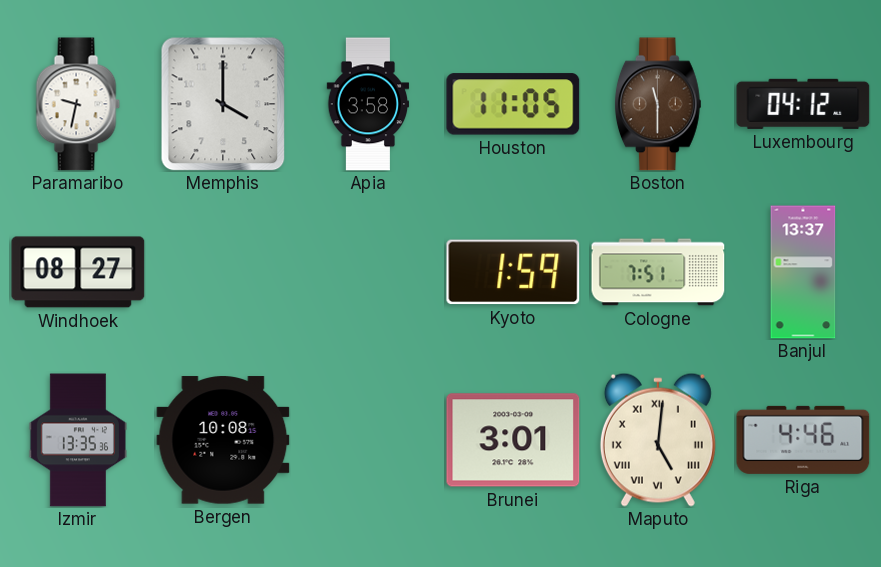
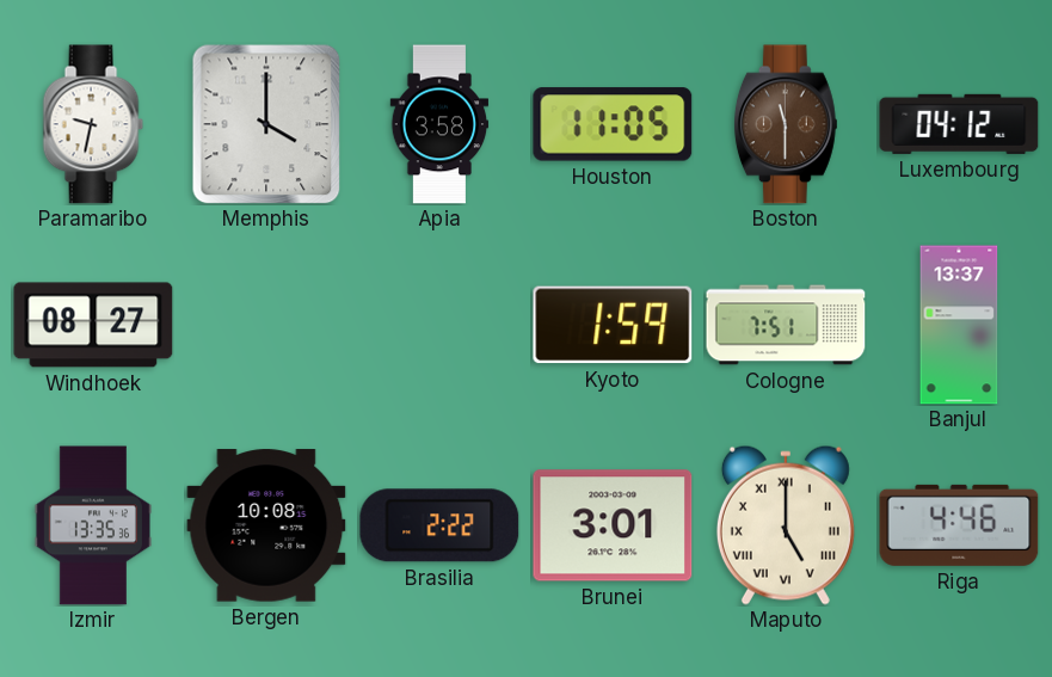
Brasilia: none -> 2:22
Maputo: 5:01 -> 5:00
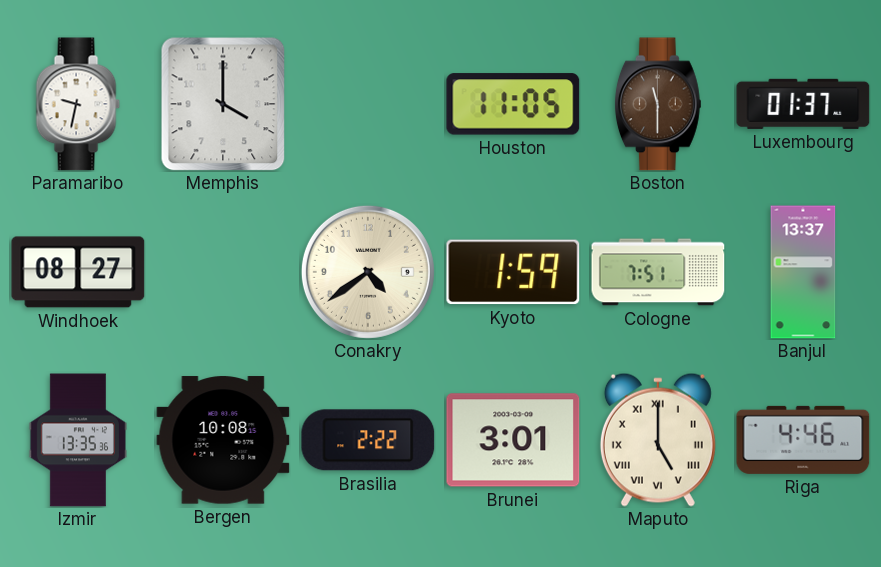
Apia: 3:58 -> none
Luxembourg: 04:12 -> 01:37
Conakry: none -> 4:39
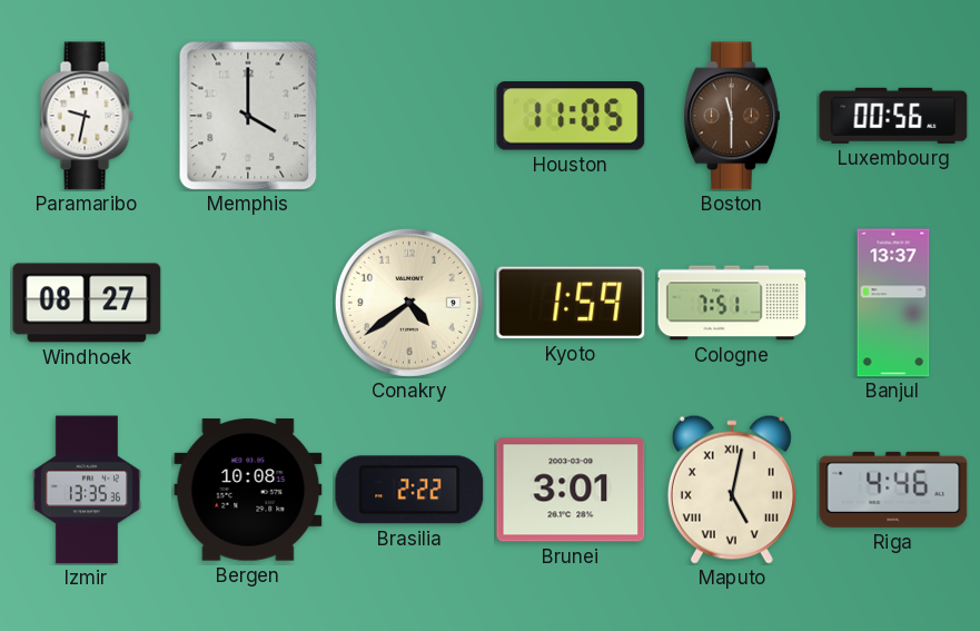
Luxembourg: 01:37 -> 00:56
Maputo: 5:00 -> 5:02
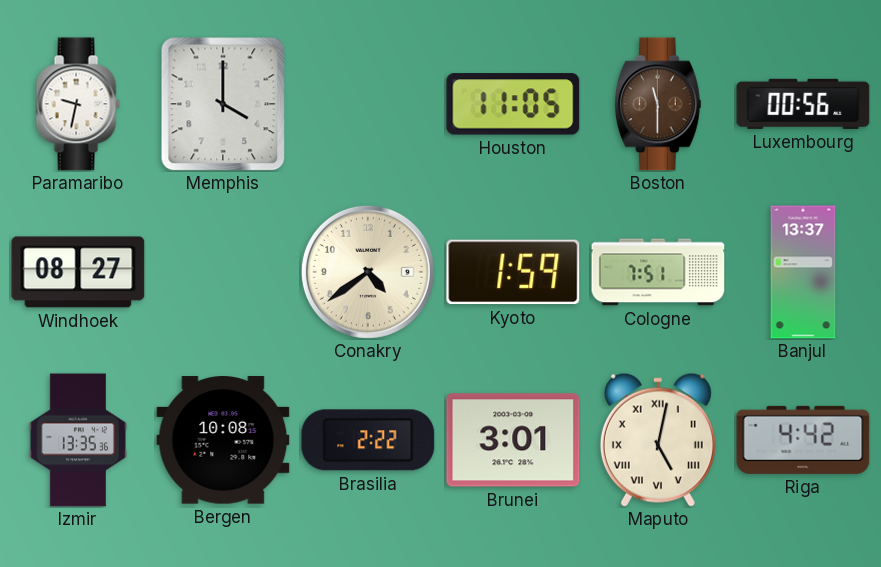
Riga: 4:46 -> 4:42
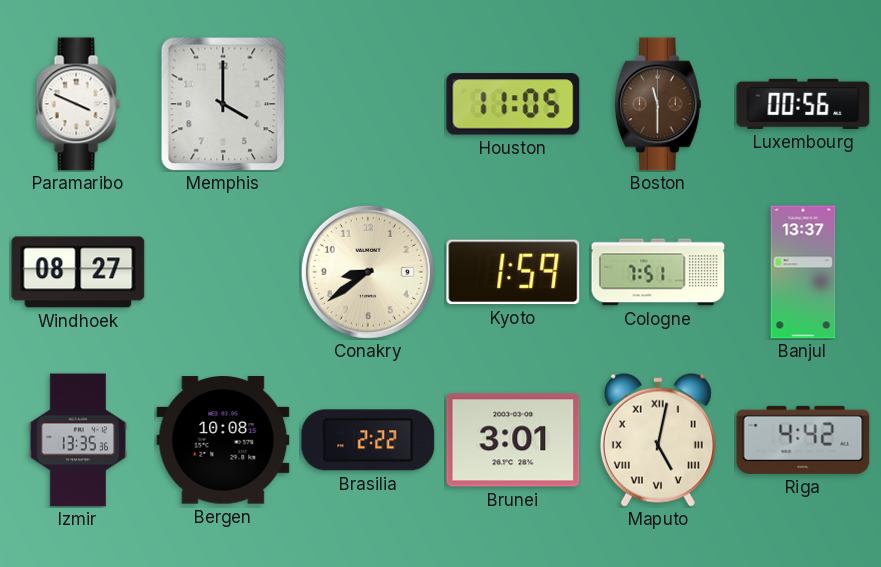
Paramaribo: 9:32 -> 3:49
Conakry: 4:39 -> 8:39
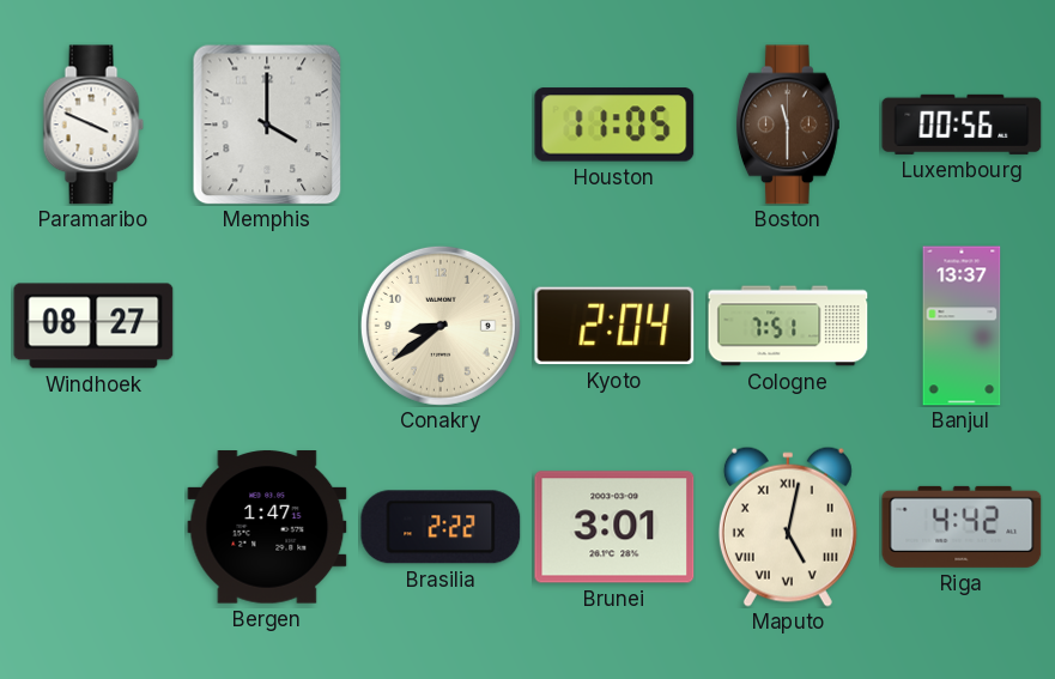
Kyoto: 1:59 -> 2:04
Izmir: 13:35 -> none
Bergen: 10:08 -> 1:47
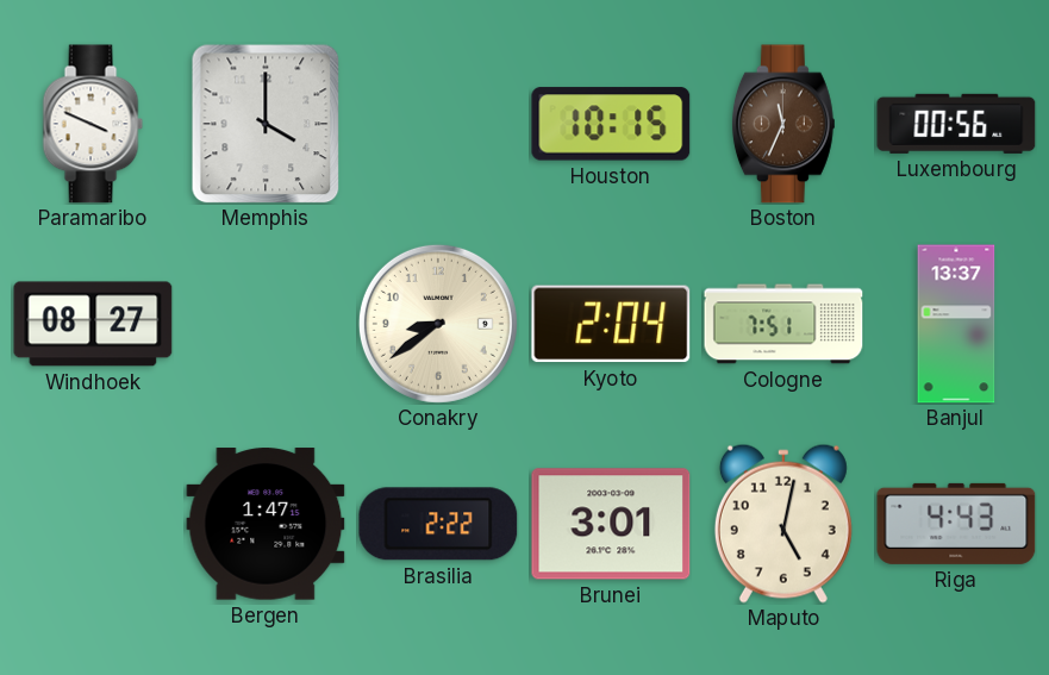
Houston: 11:05 -> 10:15
Boston: 11:30 -> 11:34
Maputo numerals: Roman -> Arabic
Riga: 4:42 -> 4:43
